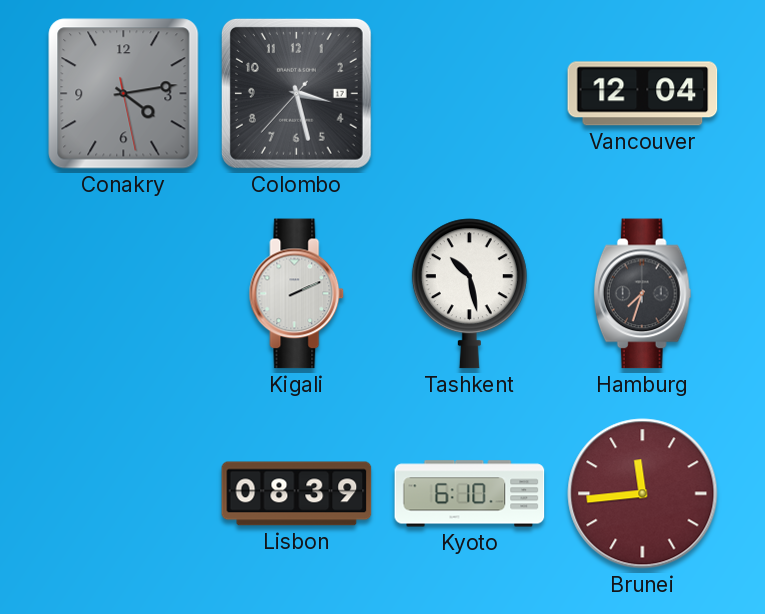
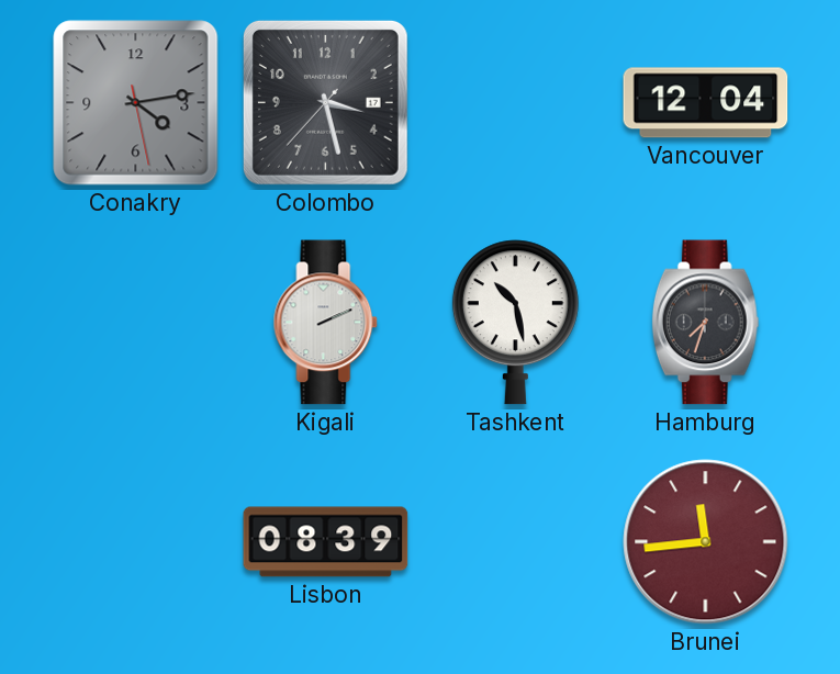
Kyoto: 6:10 -> none
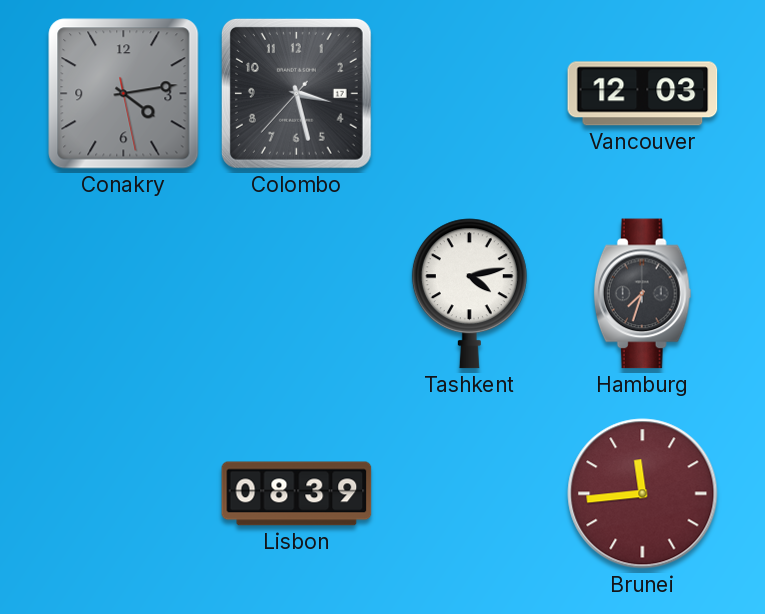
Vancouver: 12:04 -> 12:03
Kigali: 2:11 -> none
Tashkent: 10:28 -> 4:13
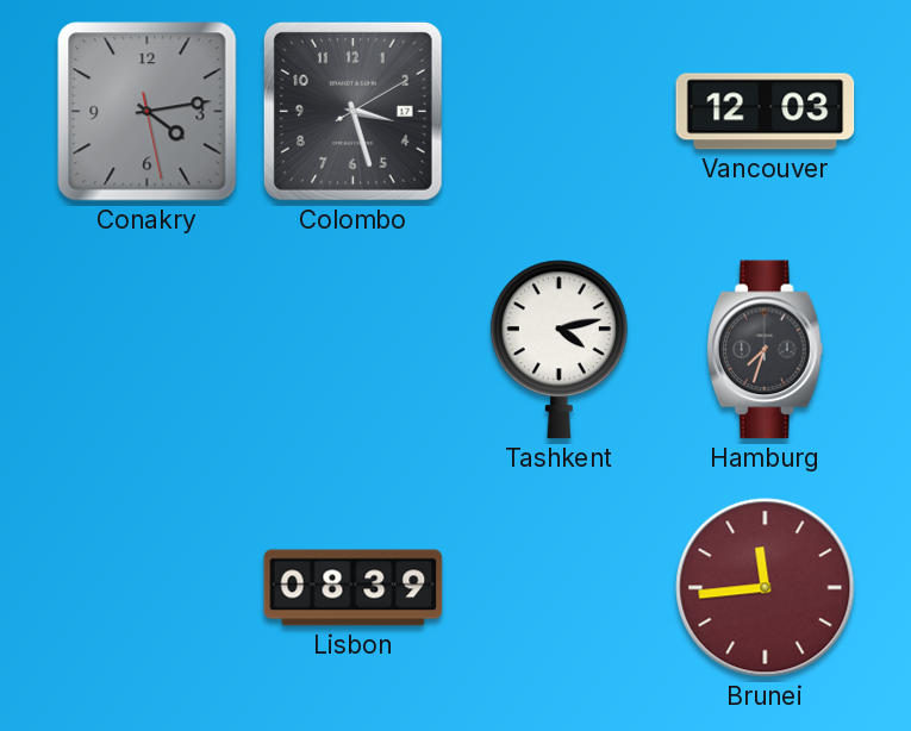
Colombo: 3:27:37 -> 3:27:10
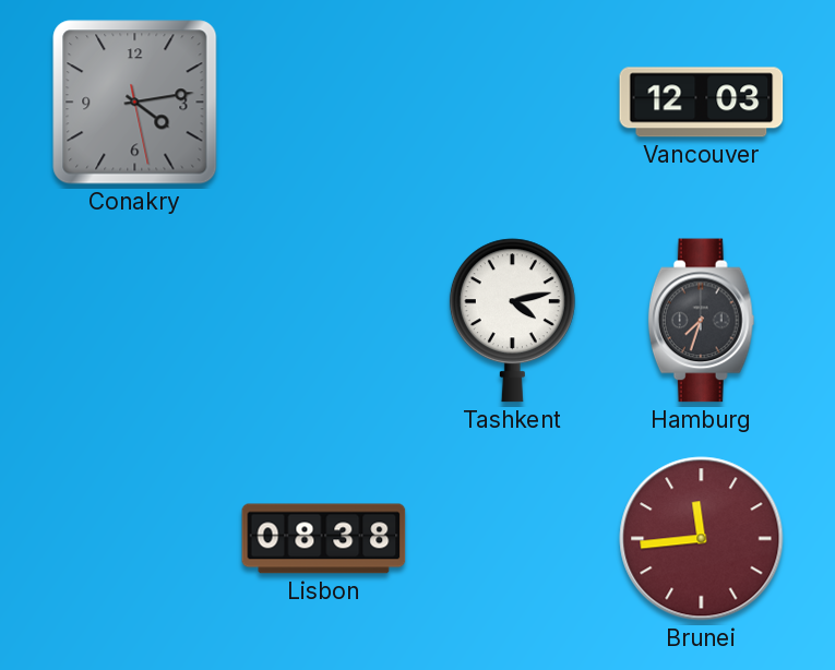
Colombo: 3:27 -> none
Lisbon: 08:39 -> 08:38
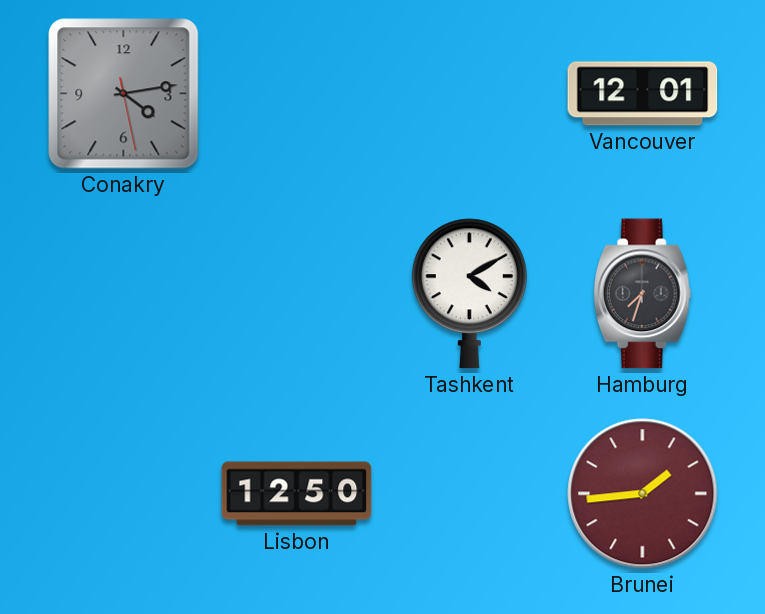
Vancouver: 12:03 -> 12:01
Tashkent: 4:13 -> 4:10
Lisbon: 08:38 -> 12:50
Brunei: 11:44 -> 1:44
